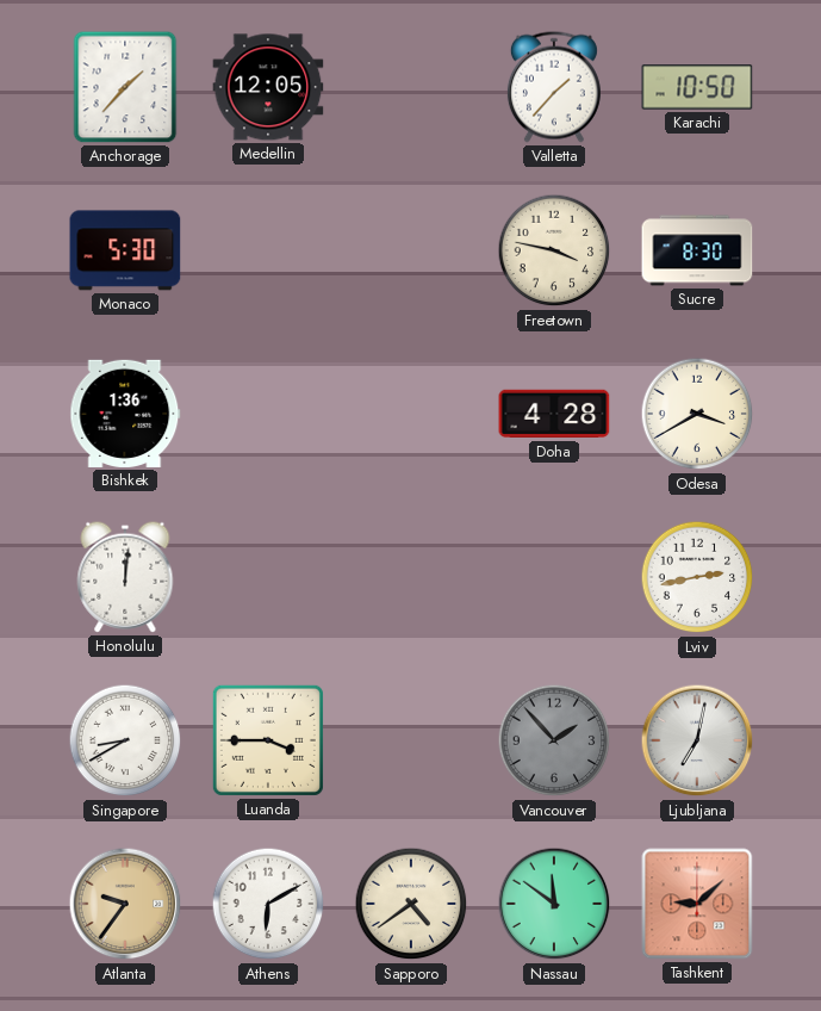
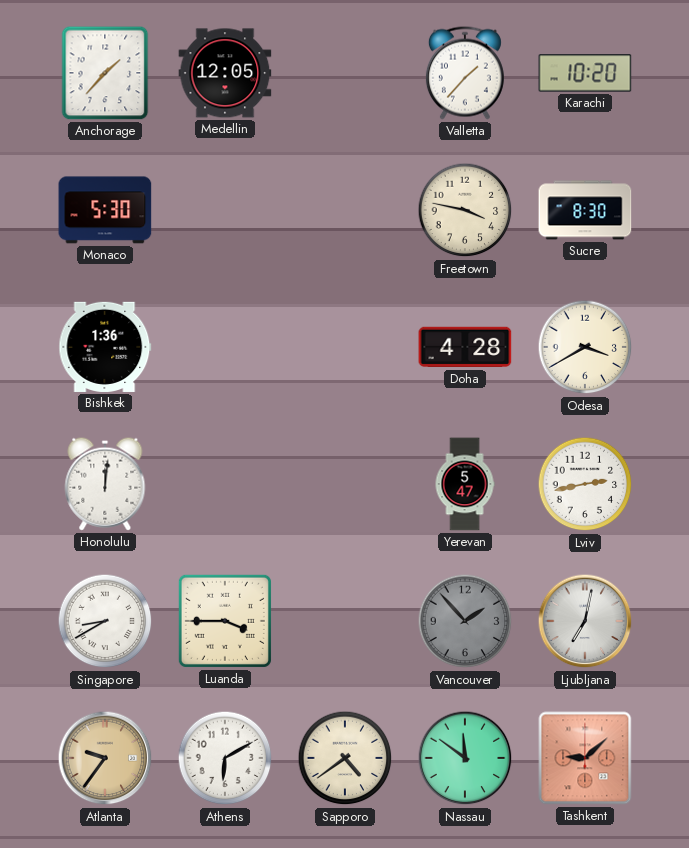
Karachi: 10:50 -> 10:20
Yerevan: none -> 5:47
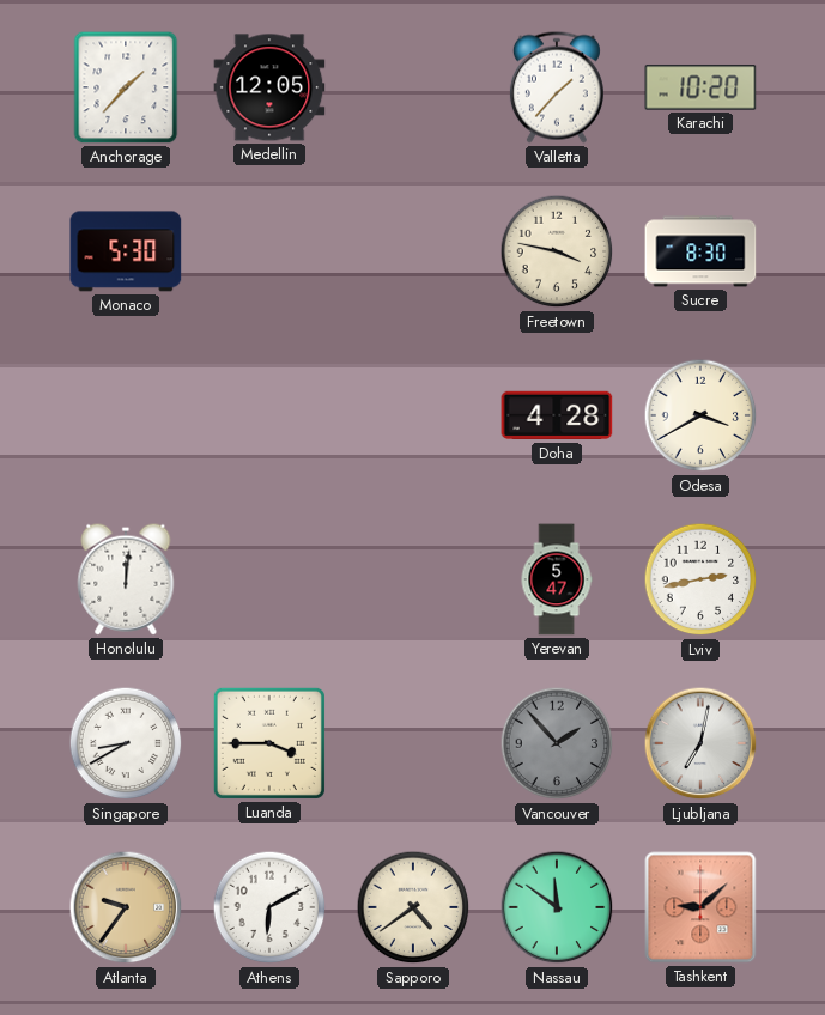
Bishkek: 1:36 -> none
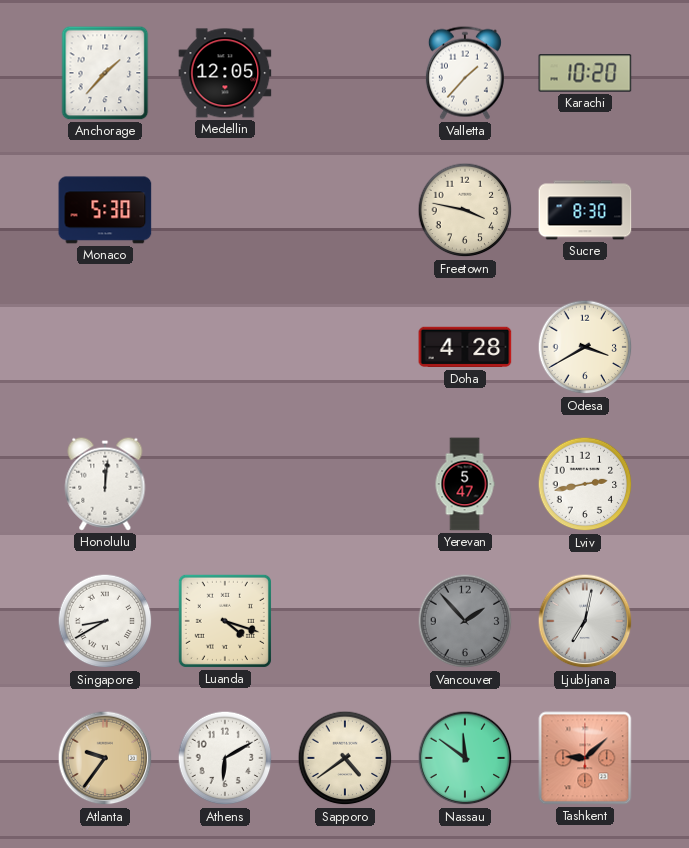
Luanda: 3:45 -> 4:18
